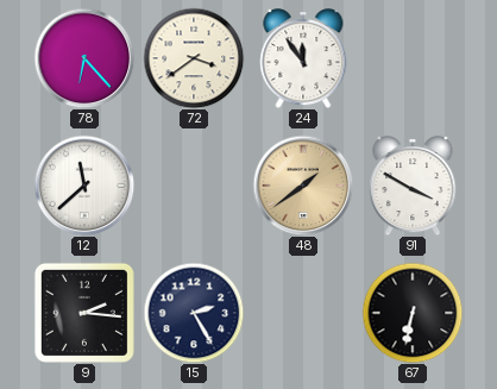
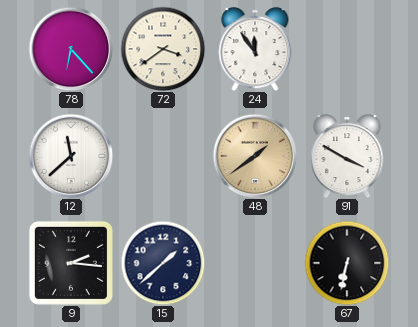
15: 2:25 -> 1:38
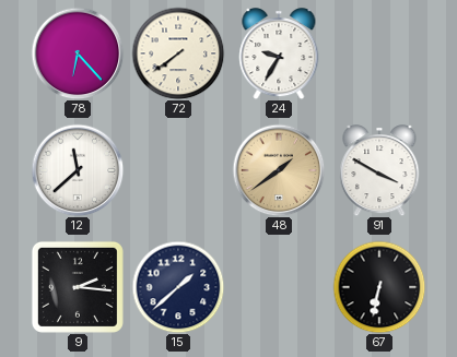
72: 3:39 -> 7:39
24: 11:54 -> 9:35
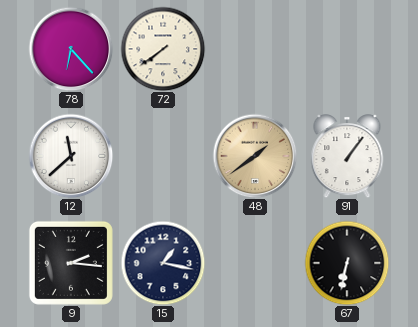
24: 9:35 -> none
91: 3:50 -> 1:06
15: 1:38 -> 1:17
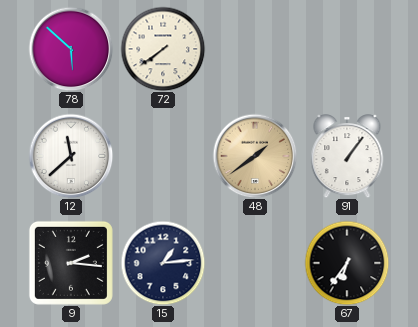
78: 6:23 -> 5:52
15: 1:17 -> 1:14
67: 6:32 -> 6:36
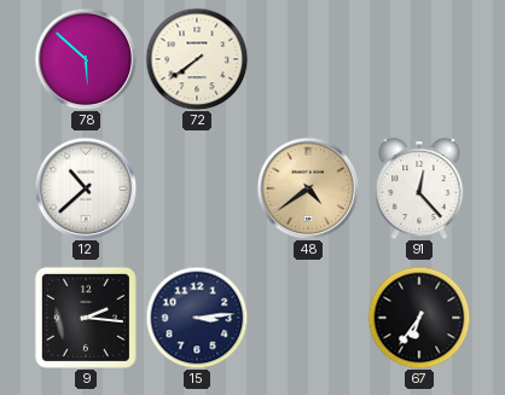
12: 11:38 -> 10:38
48: 1:39 -> 4:39
91: 1:06 -> 12:23
15: 1:14 -> 3:14
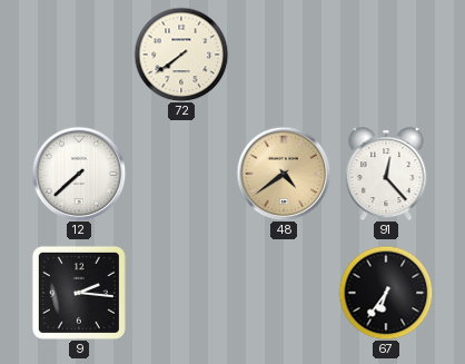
78: 5:52 -> none
12: 10:38 -> 7:38
15: 3:14 -> none
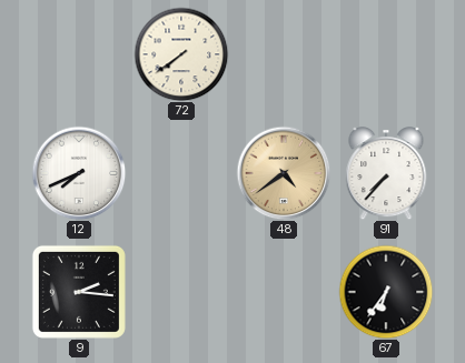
12: 7:38 -> 7:41
91: 12:23 -> 7:37
